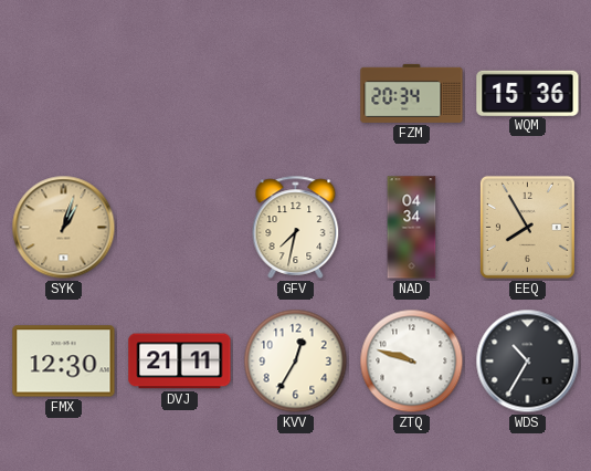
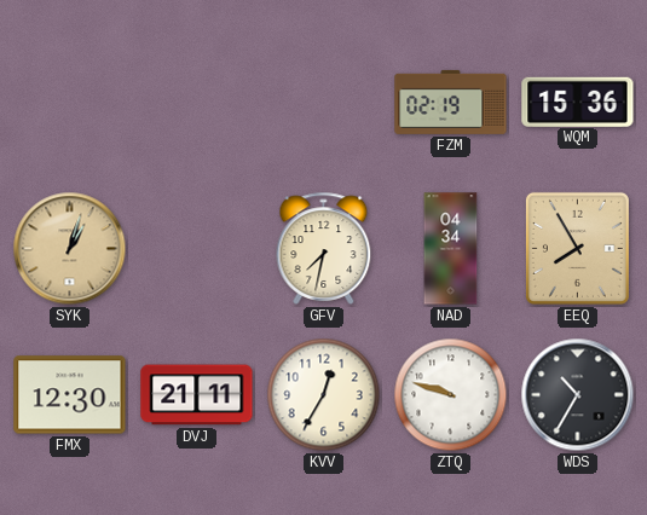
FZM: 20:34 -> 02:19
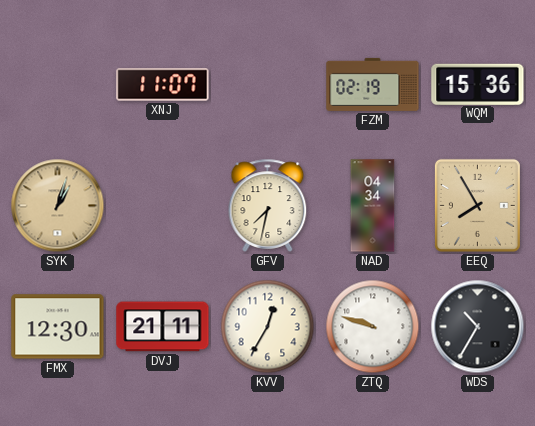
XNJ: none -> 11:07
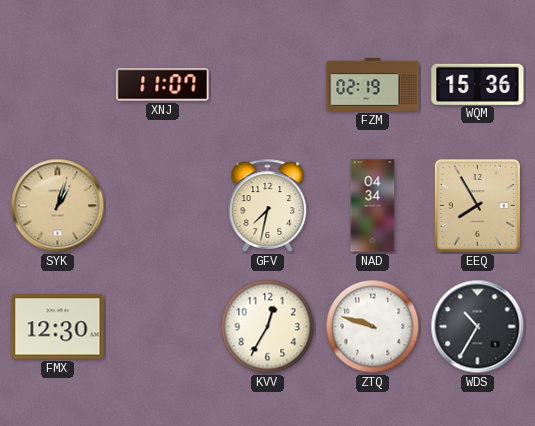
DVJ: 21:11 -> none
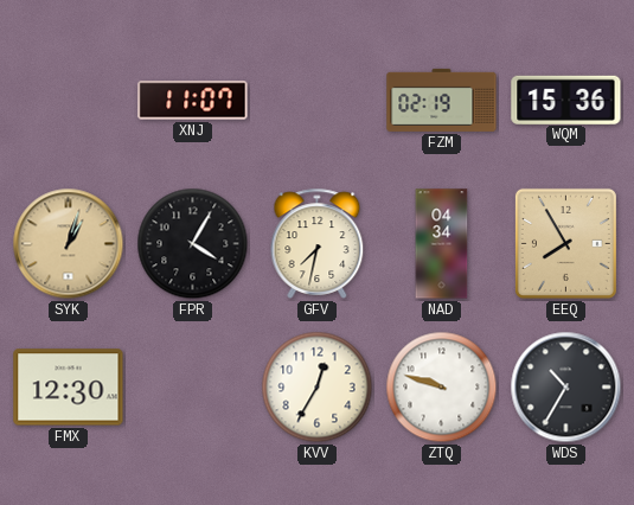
FPR: none -> 4:05
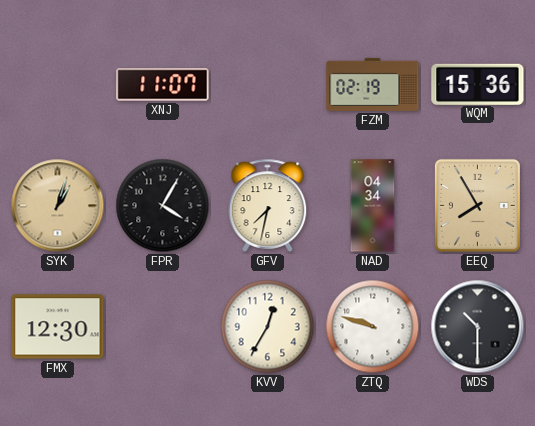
WDS: 10:35 -> 10:30
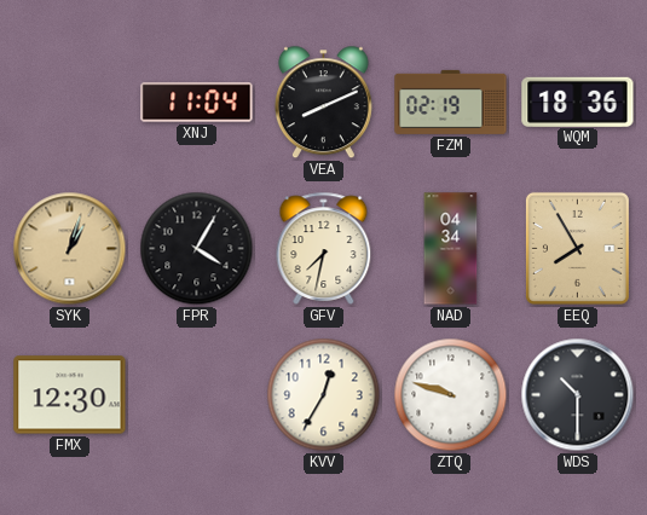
XNJ: 11:07 -> 11:04
VEA: none -> 8:11
WQM: 15:36 -> 18:36
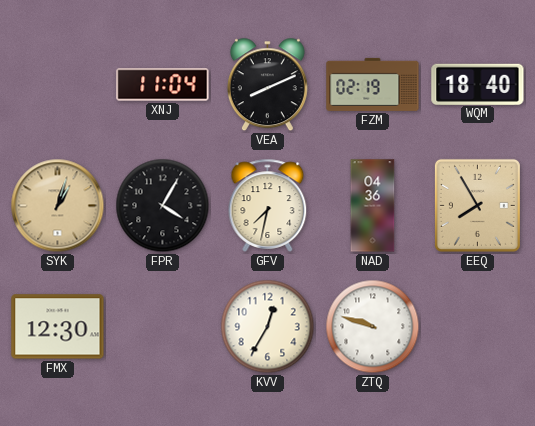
WQM: 18:36 -> 18:40
NAD: 04:34 -> 04:36
WDS: 10:30 -> none
